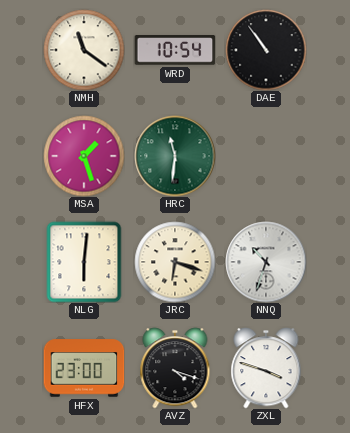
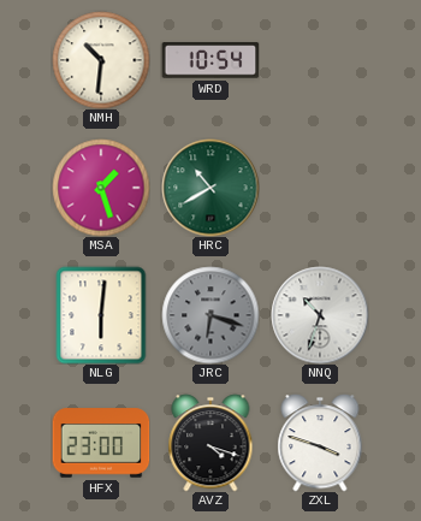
NMH: 11:21 -> 10:31
DAE: 10:54 -> none
HRC: 11:31 -> 10:40
JRC dial: cream -> grey
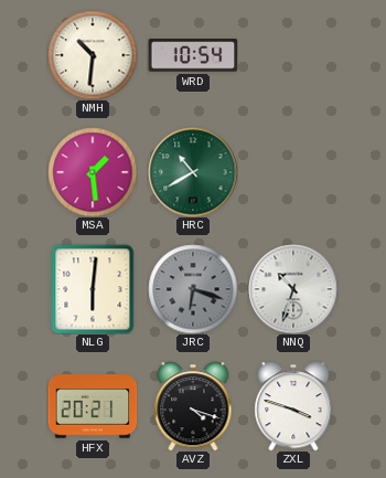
MSA: 1:27 -> 1:29
HFX: 23:00 -> 20:21
